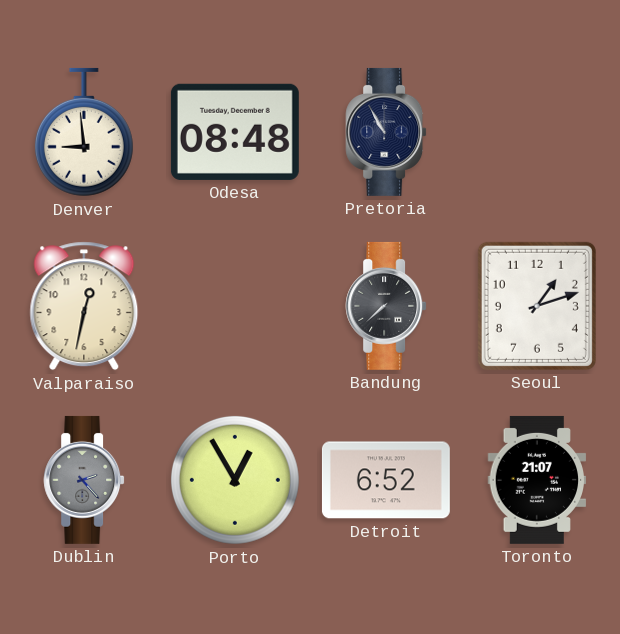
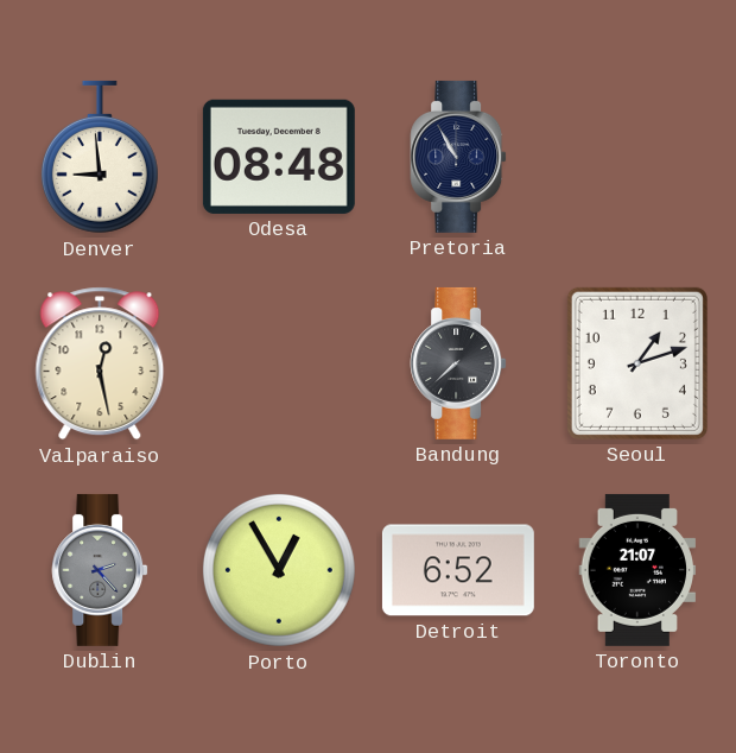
Valparaiso: 12:32 -> 12:28
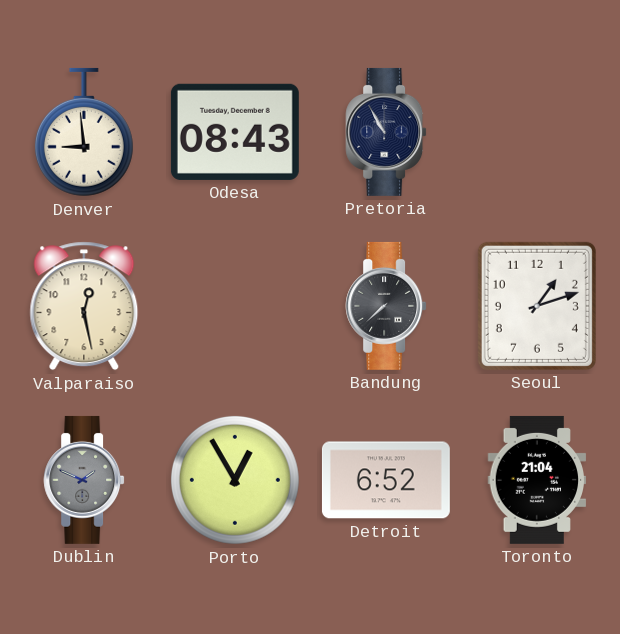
Odesa: 08:48 -> 08:43
Dublin: 2:23 -> 1:49
Toronto: 21:07 -> 21:04
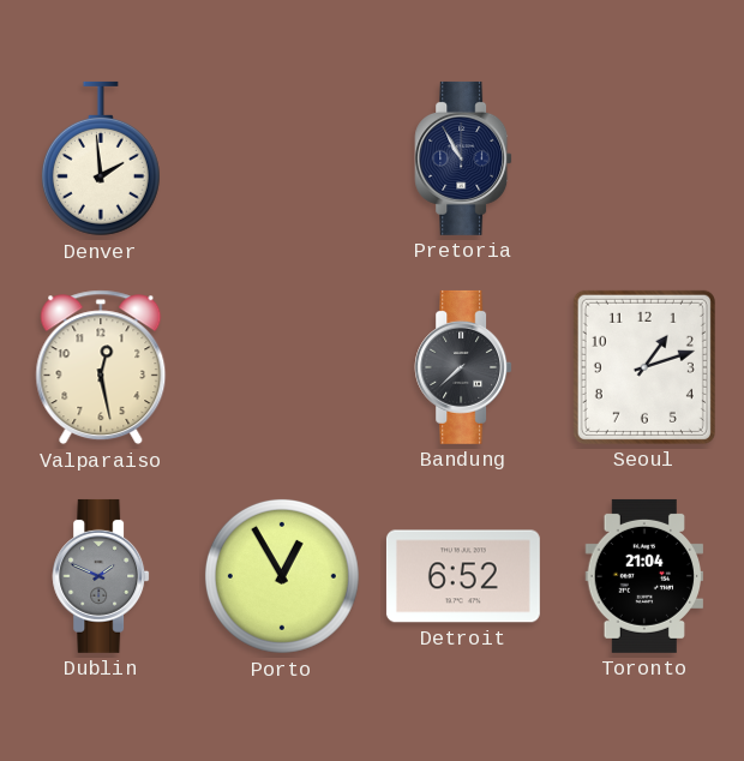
Denver: 8:59 -> 1:59
Odesa: 08:43 -> none
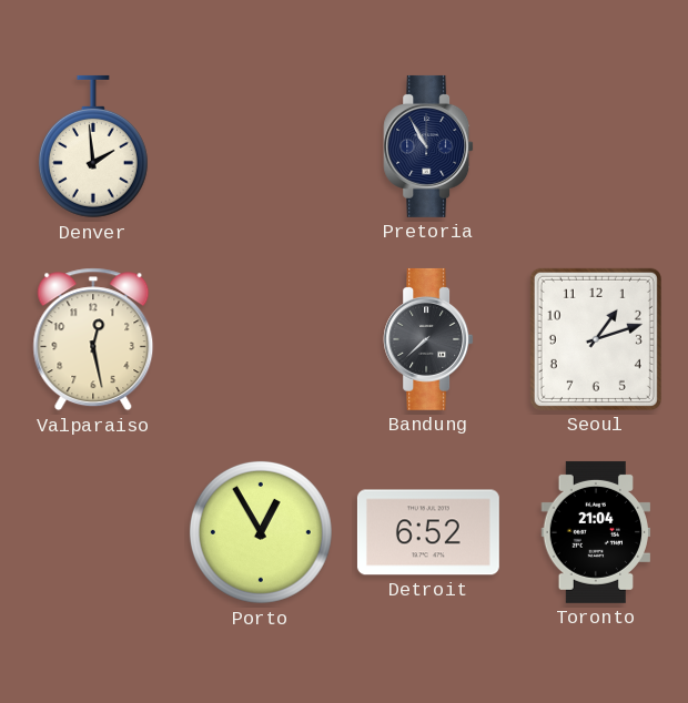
Dublin: 1:49 -> none
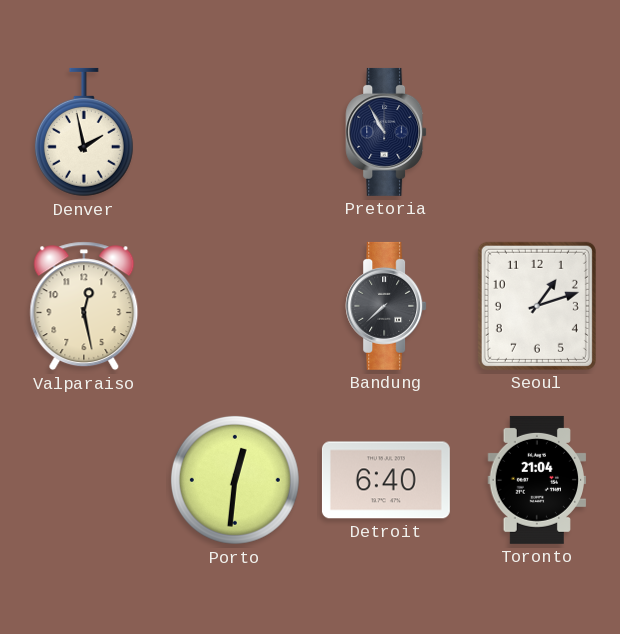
Denver: 1:59 -> 1:58
Porto: 12:55 -> 12:31
Detroit: 6:52 -> 6:40
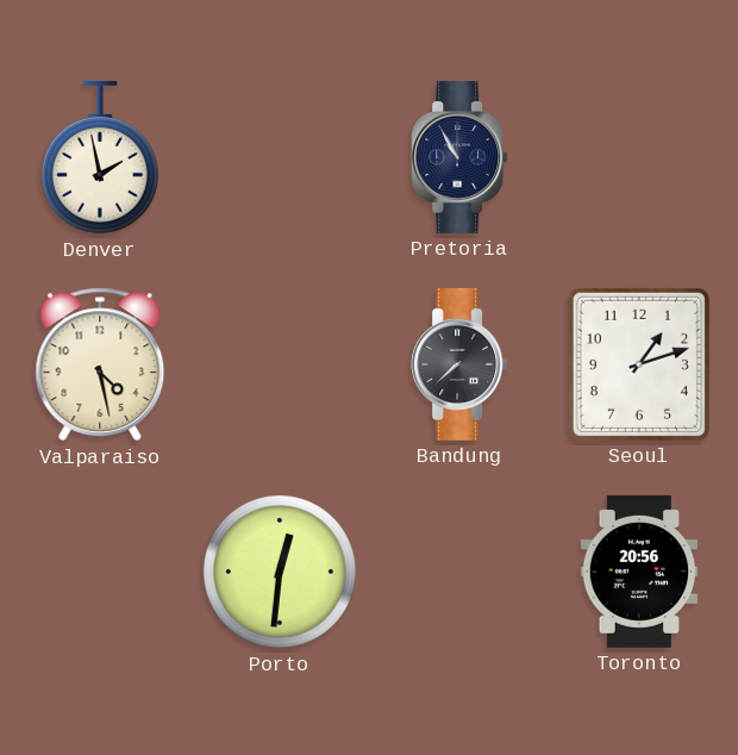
Valparaiso: 12:28 -> 4:28
Detroit: 6:40 -> none
Toronto: 21:04 -> 20:56
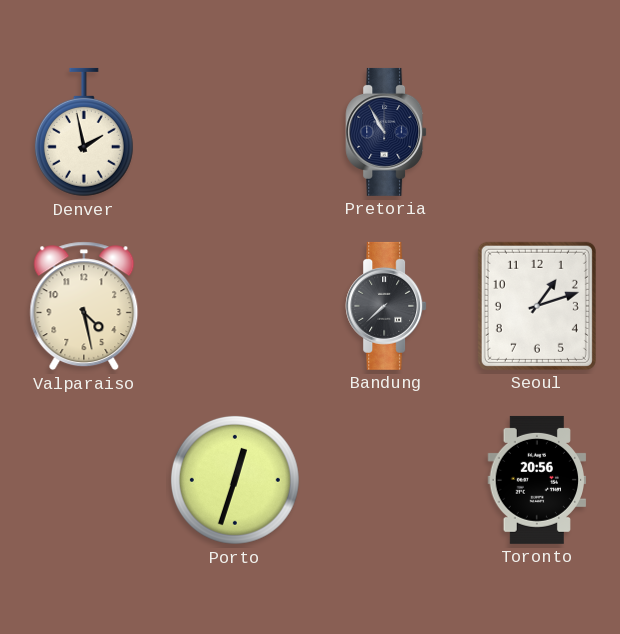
Porto: 12:31 -> 12:33
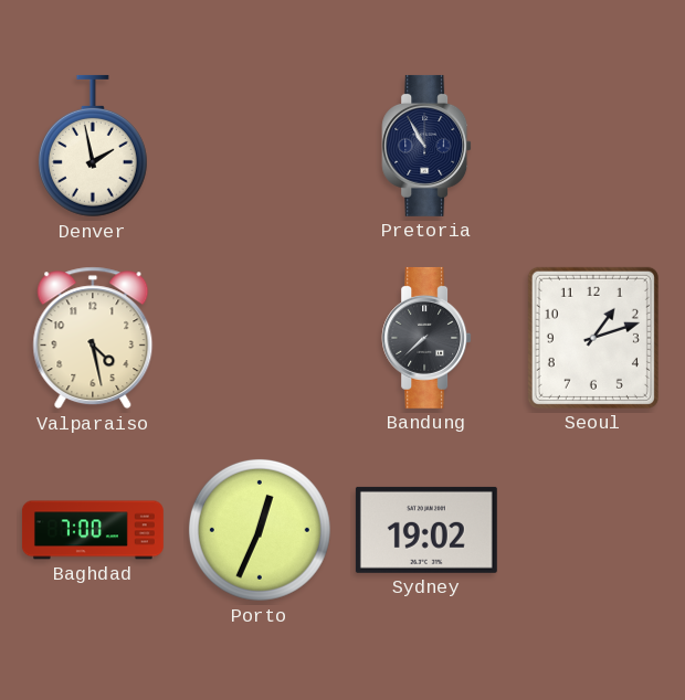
Baghdad: none -> 7:00
Porto: 12:33 -> 12:34
Sydney: none -> 19:02
Toronto: 20:56 -> none
